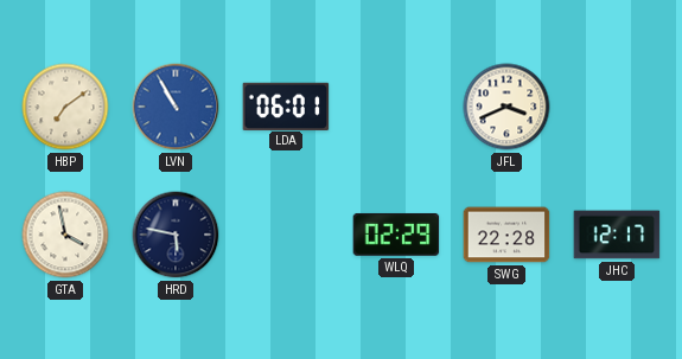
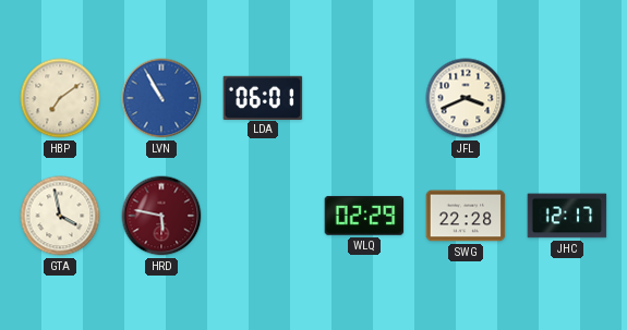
HRD dial: navy -> burgundy
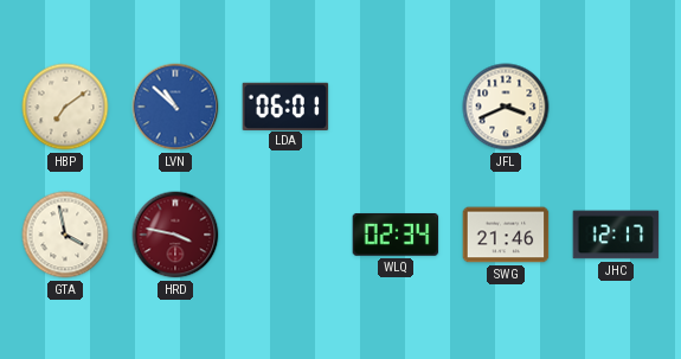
LVN: 10:55 -> 10:52
HRD: 5:47 -> 3:47
WLQ: 02:29 -> 02:34
SWG: 22:28 -> 21:46
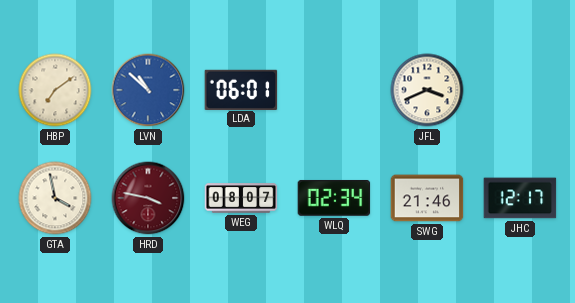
WEG: none -> 08:07
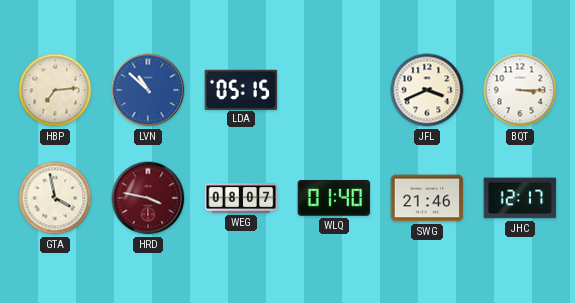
HBP: 7:09 -> 7:14
LDA: 06:01 -> 05:15
BQT: none -> 3:15
WLQ: 02:34 -> 01:40
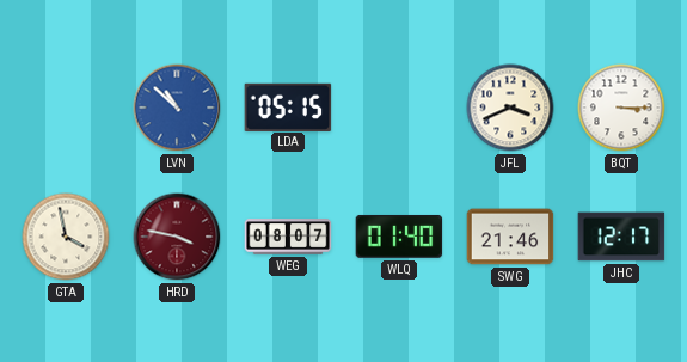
HBP: 7:14 -> none
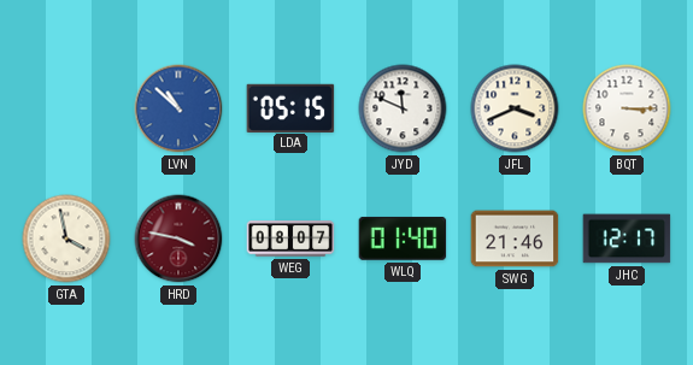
JYD: none -> 11:49
